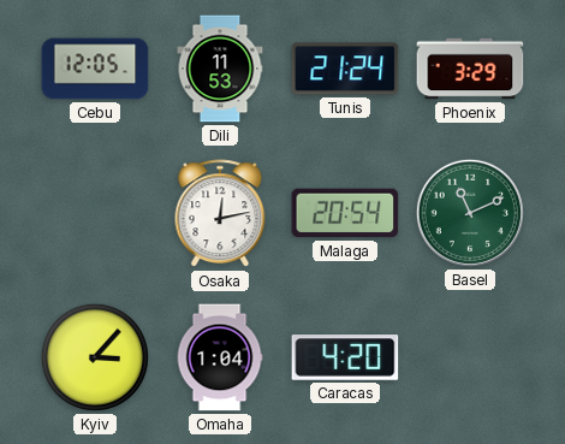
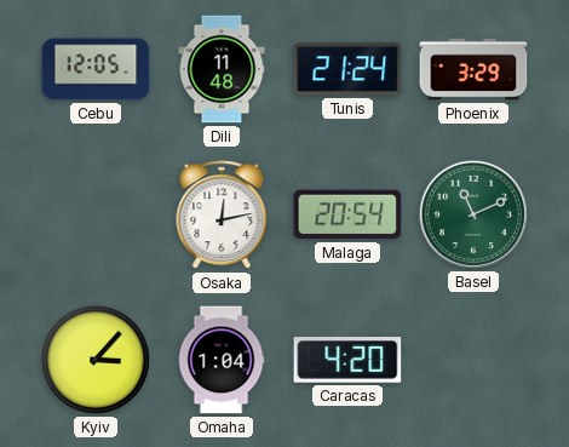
Dili: 11:53 -> 11:48
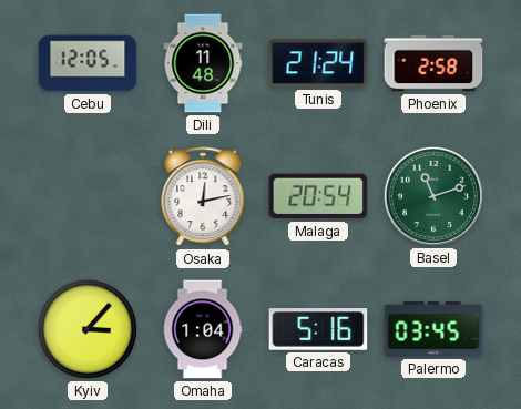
Phoenix: 3:29 -> 2:58
Basel: 11:11 -> 11:12
Caracas: 4:20 -> 5:16
Palermo: none -> 03:45
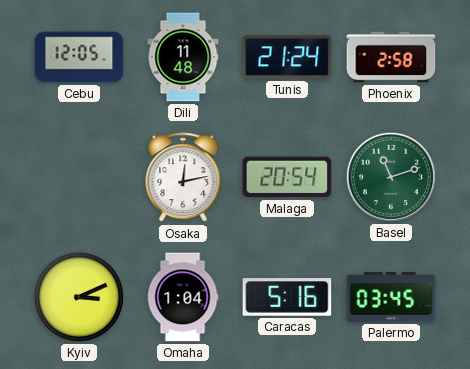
Kyiv: 3:07 -> 3:11
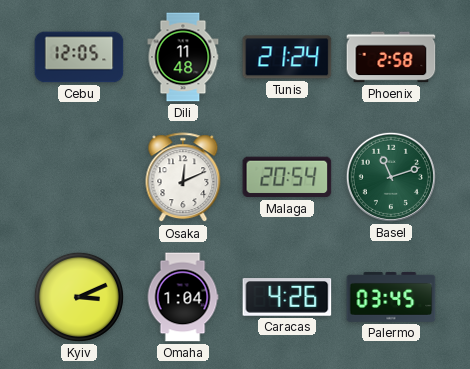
Osaka: 12:13 -> 12:11
Caracas: 5:16 -> 4:26
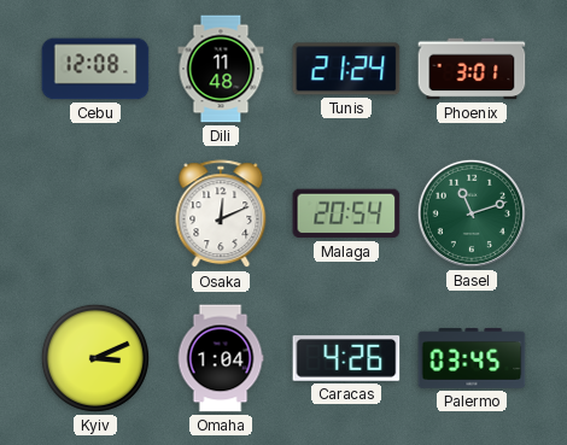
Cebu: 12:05 -> 12:08
Phoenix: 2:58 -> 3:01
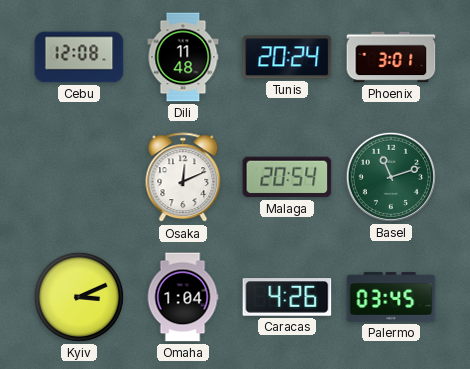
Tunis: 21:24 -> 20:24
